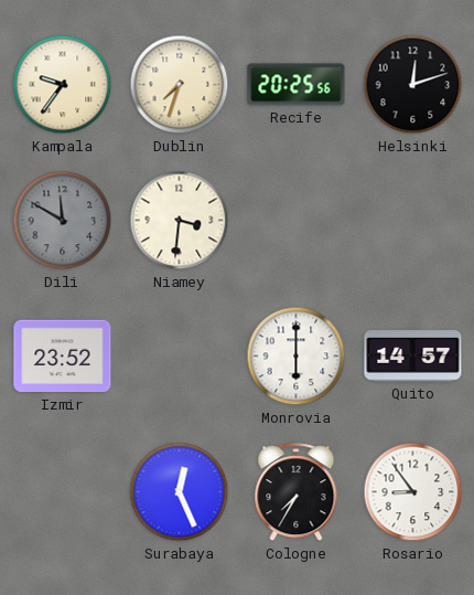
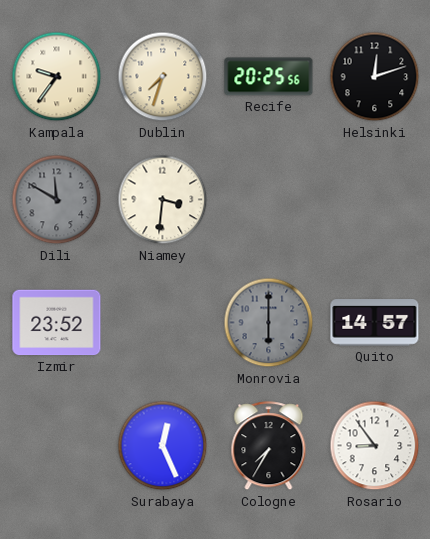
Monrovia dial: white -> grey
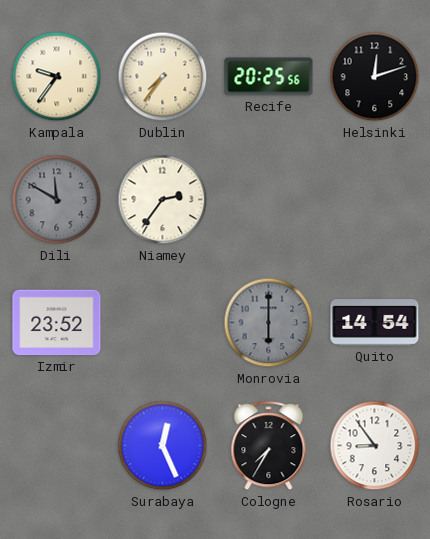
Dublin: 7:33 -> 7:36
Niamey: 3:31 -> 2:36
Quito: 14:57 -> 14:54
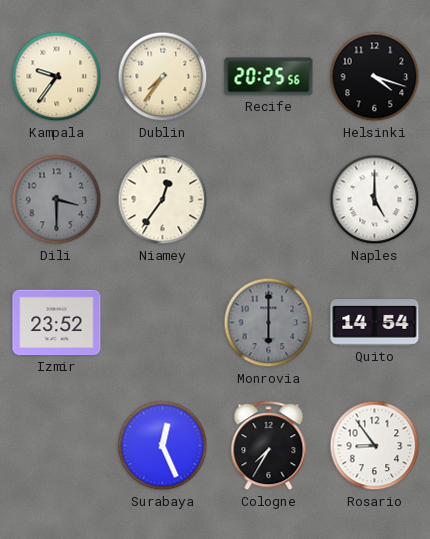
Helsinki: 12:12 -> 4:18
Dili: 11:50 -> 3:30
Niamey: 2:36 -> 12:36
Naples: none -> 5:00
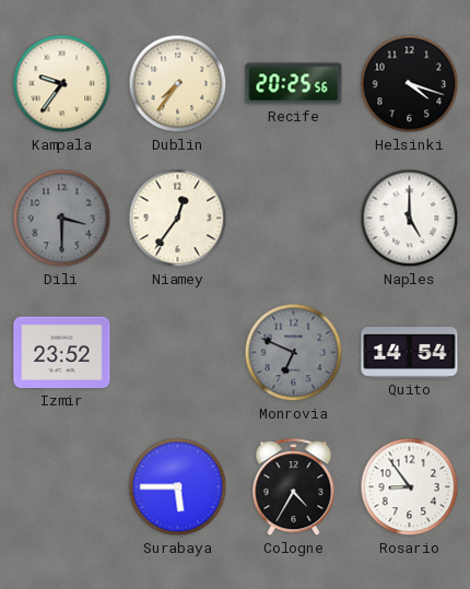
Monrovia: 6:00 -> 6:49
Surabaya: 12:26 -> 5:45
Cologne: 7:35 -> 4:35
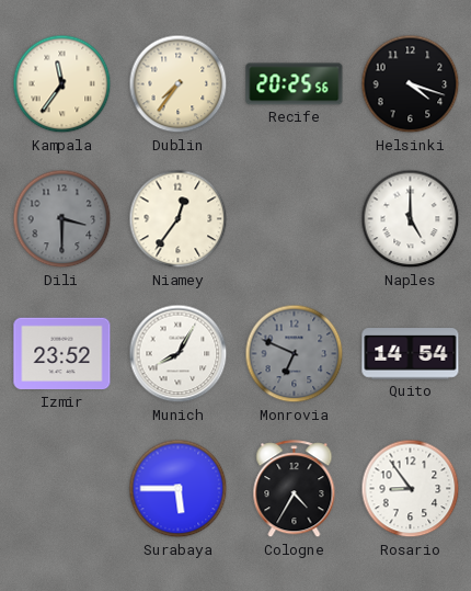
Kampala: 9:36 -> 11:36
Munich: none -> 8:05
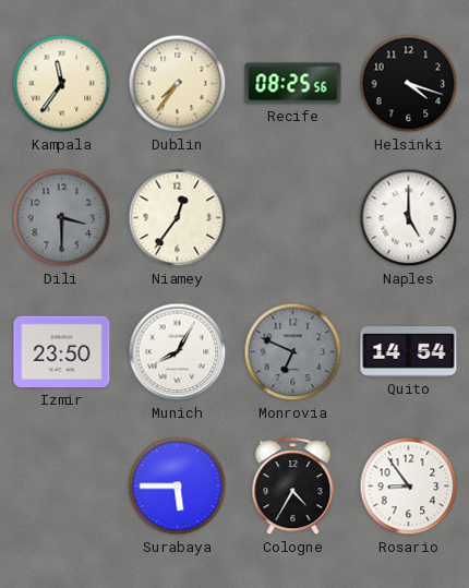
Recife: 20:25 -> 08:25
Izmir: 23:52 -> 23:50
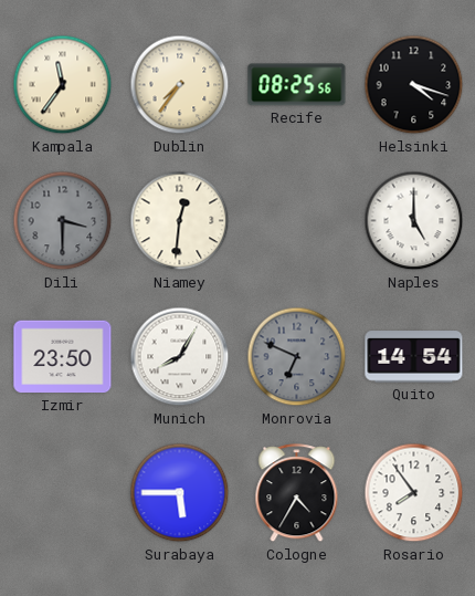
Niamey: 12:36 -> 12:31
Rosario: 8:54 -> 7:54
